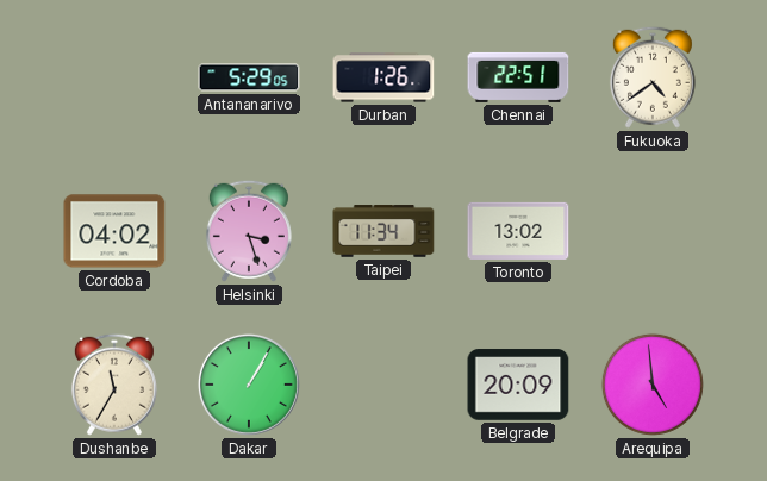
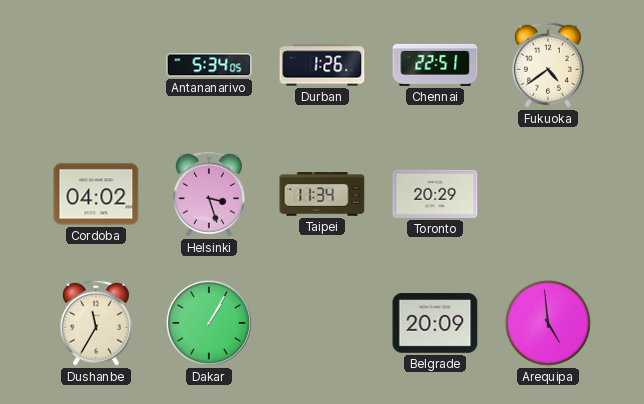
Antananarivo: 5:29 -> 5:34
Toronto: 13:02 -> 20:29
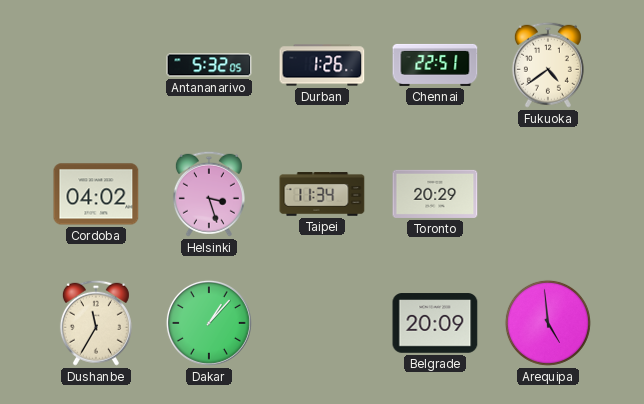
Antananarivo: 5:34 -> 5:32
Dakar: 1:05 -> 1:07
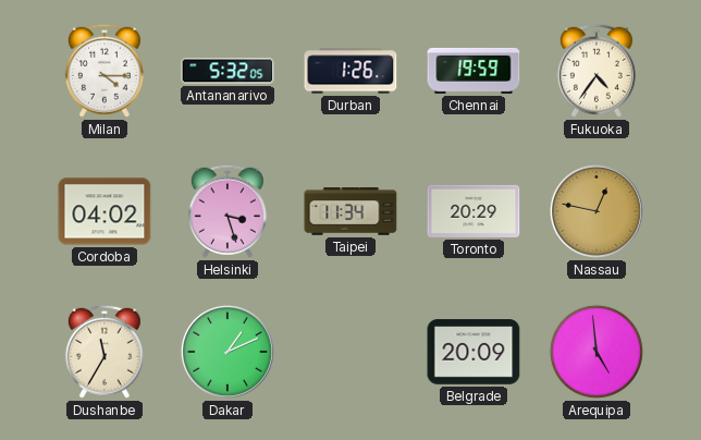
Milan: none -> 4:15
Chennai: 22:51 -> 19:59
Fukuoka: 4:39 -> 4:36
Nassau: none -> 12:47
Dakar: 1:07 -> 1:11
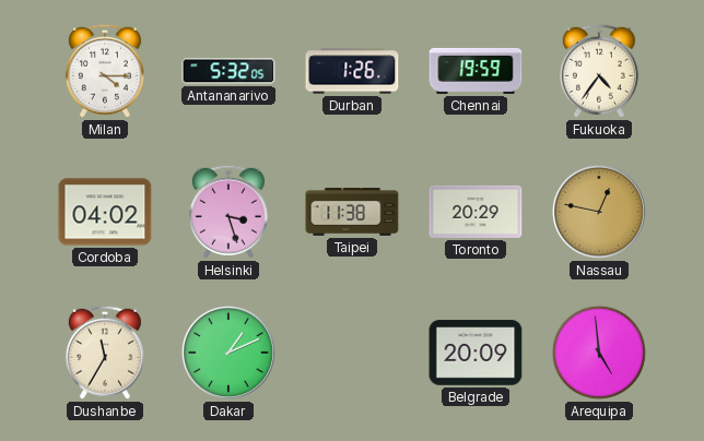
Taipei: 11:34 -> 11:38
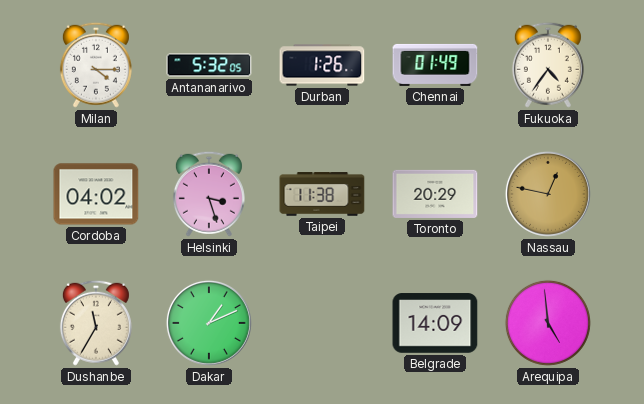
Chennai: 19:59 -> 01:49
Belgrade: 20:09 -> 14:09
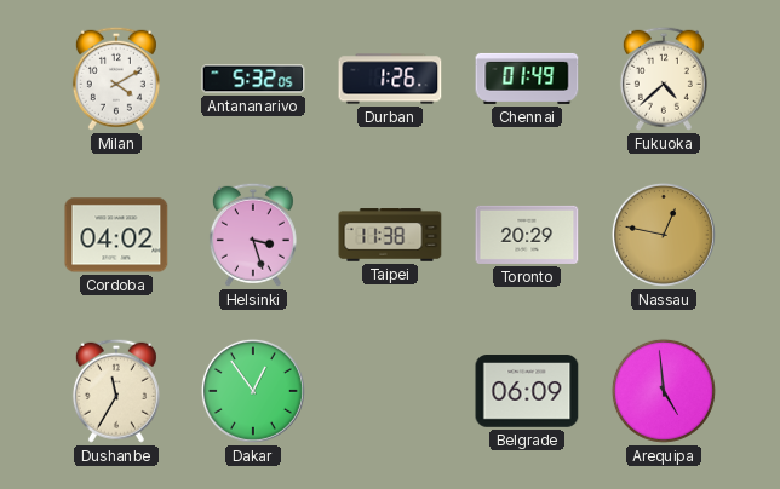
Milan: 4:15 -> 4:10
Fukuoka: 4:36 -> 4:38
Dakar: 1:11 -> 12:54
Belgrade: 14:09 -> 06:09
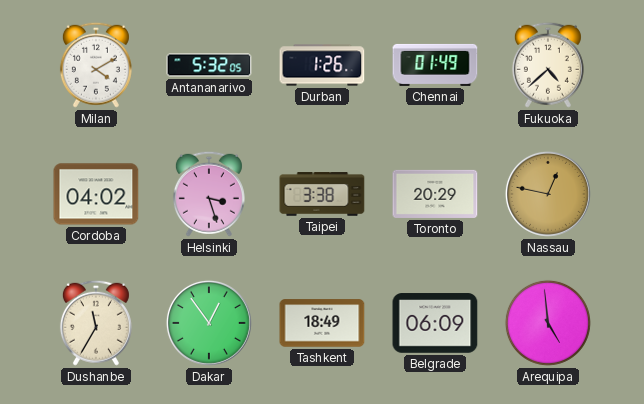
Taipei: 11:38 -> 3:38
Tashkent: none -> 18:49
